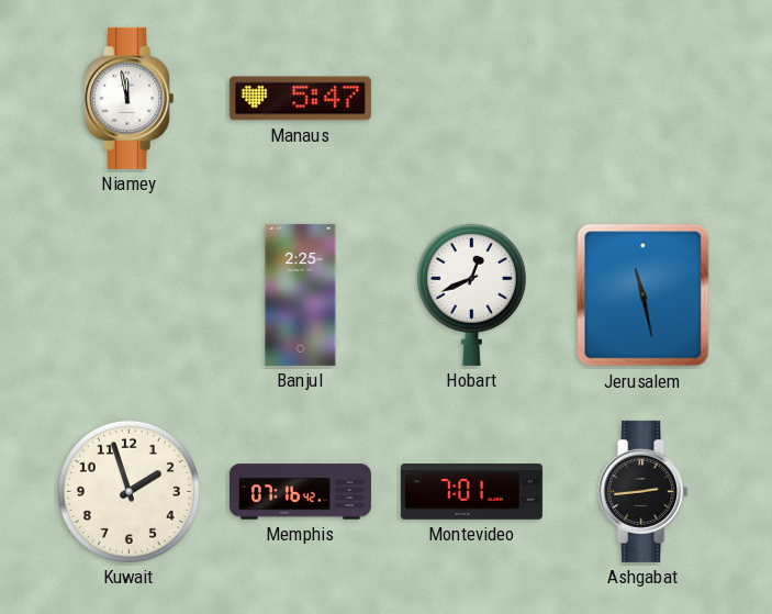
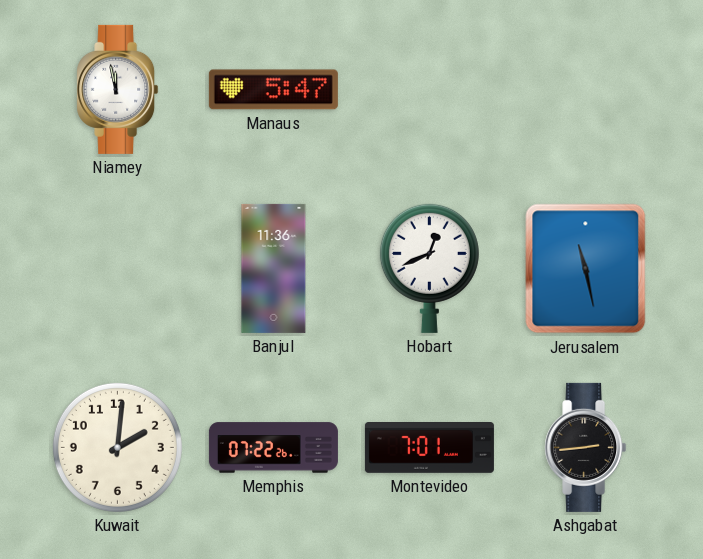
Banjul: 2:25 -> 11:36
Kuwait: 1:57 -> 2:01
Memphis: 07:16 -> 07:22
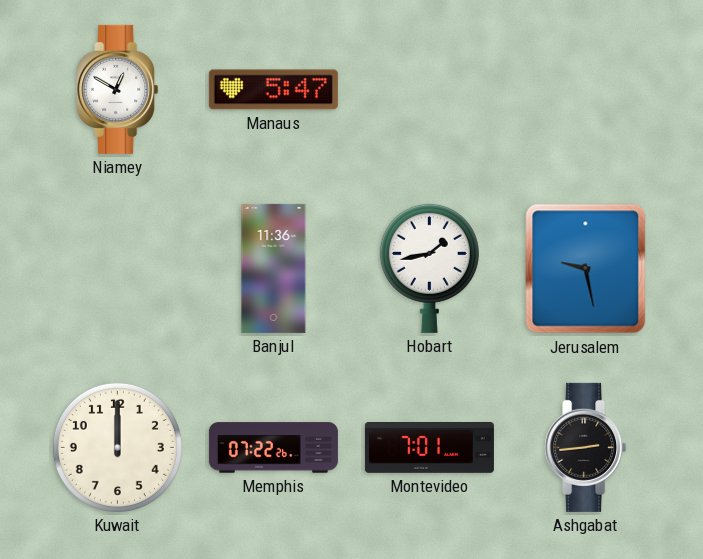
Niamey: 11:58 -> 12:50
Hobart: 12:41 -> 1:43
Jerusalem: 11:28 -> 9:28
Kuwait: 2:01 -> 12:00
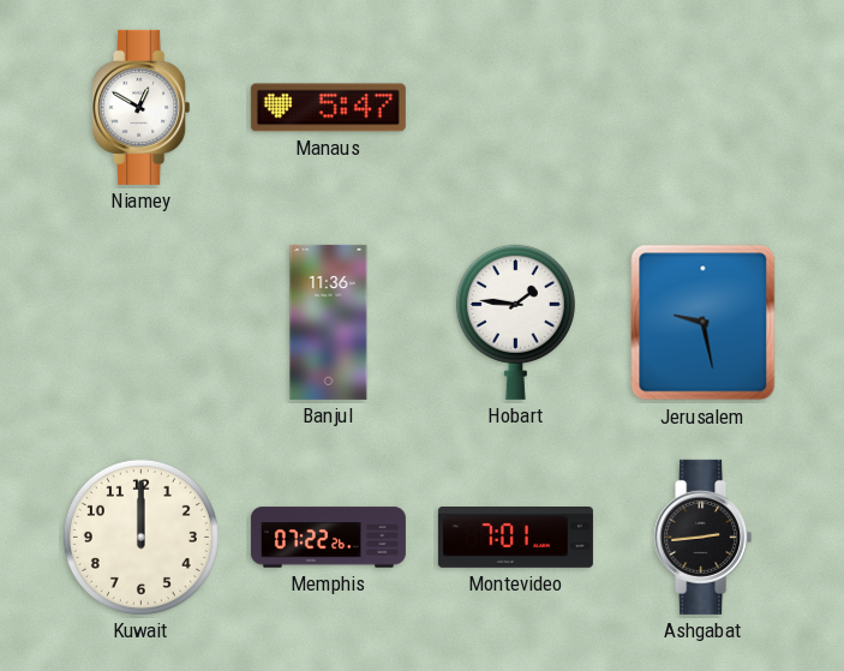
Hobart: 1:43 -> 1:46
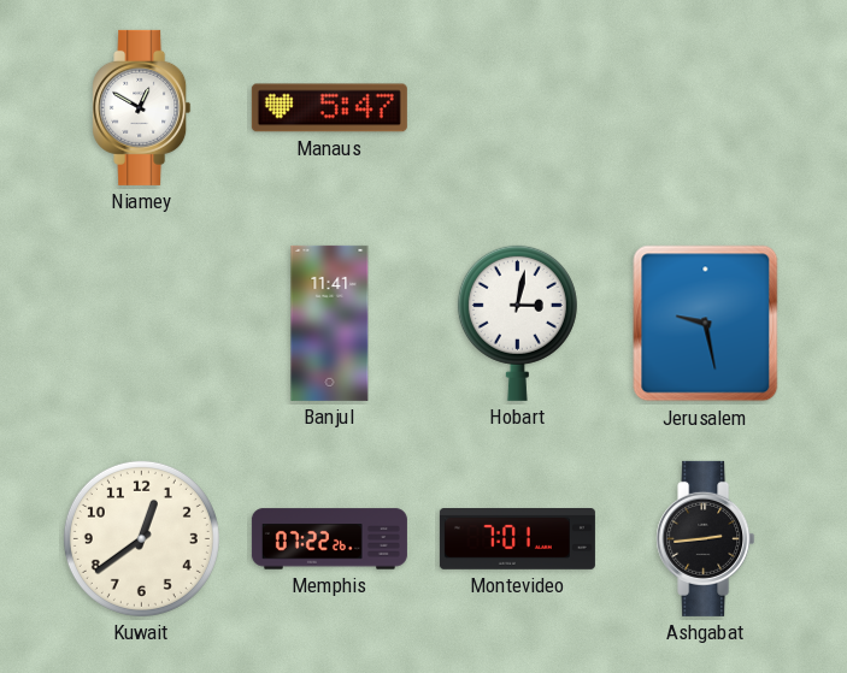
Banjul: 11:36 -> 11:41
Hobart: 1:46 -> 3:02
Kuwait: 12:00 -> 12:39
